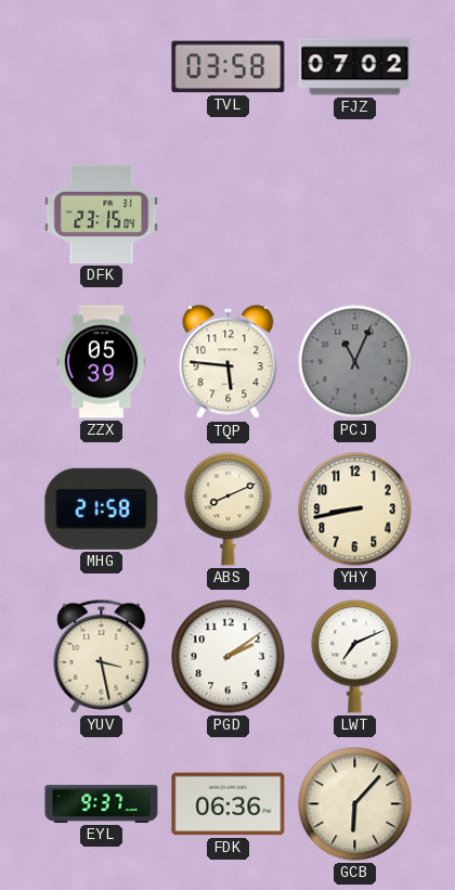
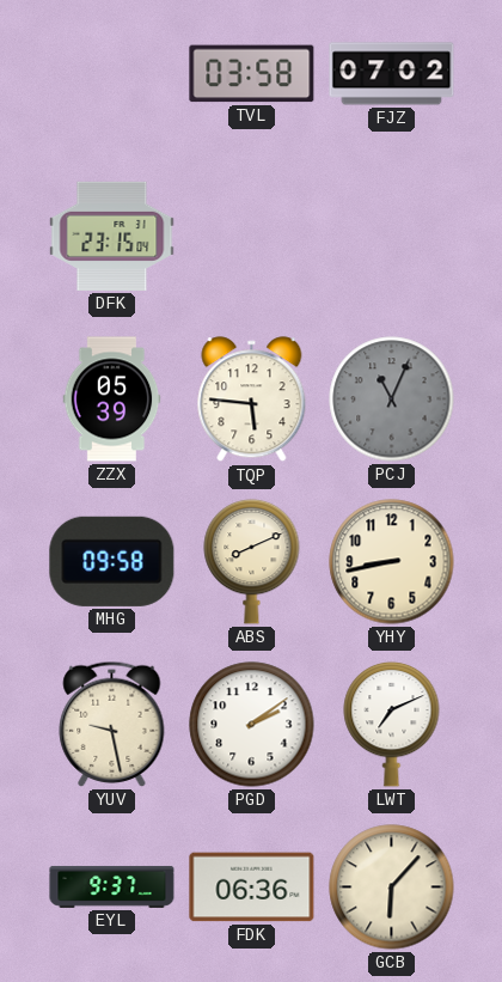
MHG: 21:58 -> 09:58
YUV: 3:28 -> 9:28
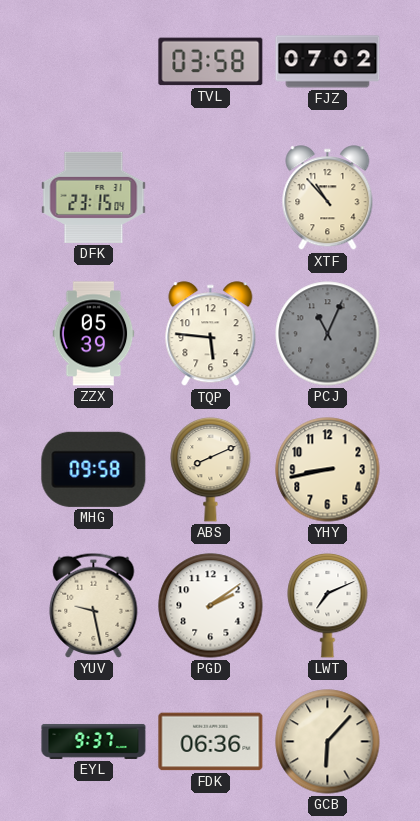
XTF: none -> 10:53
